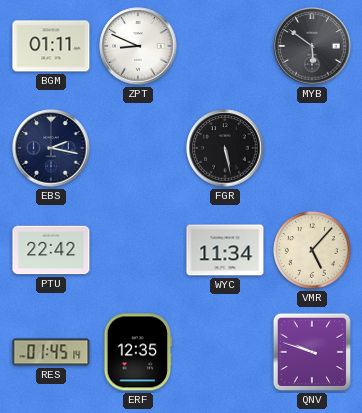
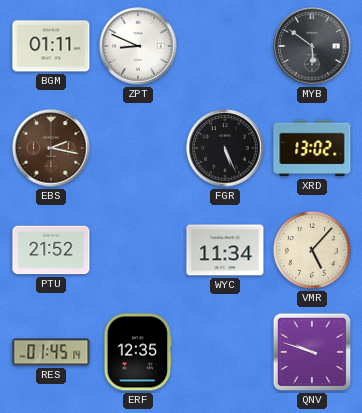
EBS dial: navy -> brown
FGR: 5:28 -> 5:26
XRD: none -> 13:02
PTU: 22:42 -> 21:52
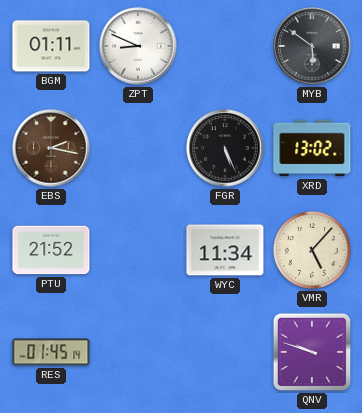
ERF: 12:35 -> none
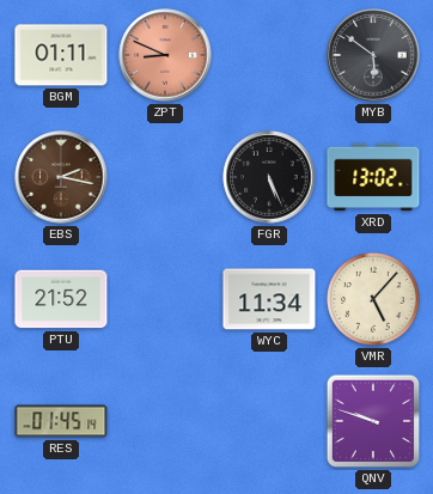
ZPT dial: white -> salmon
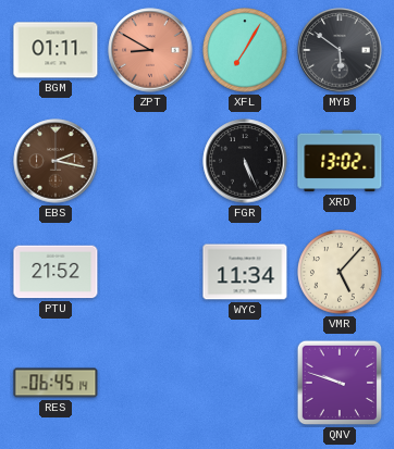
ZPT: 8:49 -> 8:50
XFL: none -> 7:05
RES: 01:45 -> 06:45
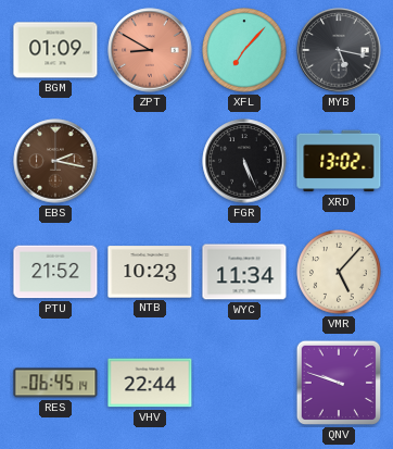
BGM: 01:11 -> 01:09
XFL: 7:05 -> 7:07
MYB: 5:51 -> 5:17
NTB: none -> 10:23
VHV: none -> 22:44
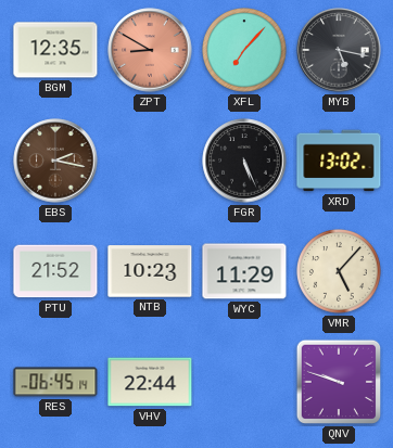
BGM: 01:09 -> 12:35
WYC: 11:34 -> 11:29
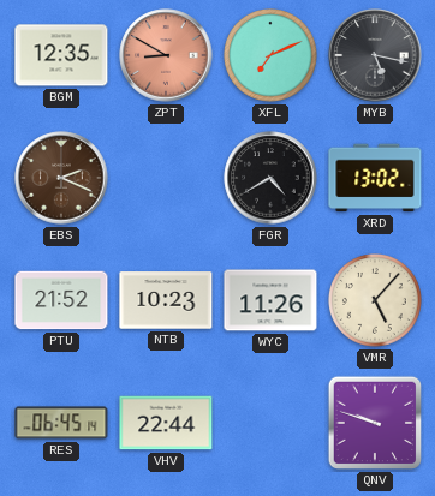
XFL: 7:07 -> 7:11
EBS: 2:17 -> 2:19
FGR: 5:26 -> 4:40
WYC: 11:29 -> 11:26
